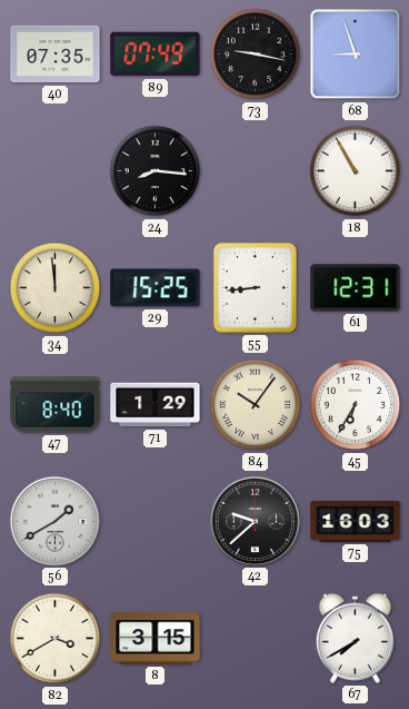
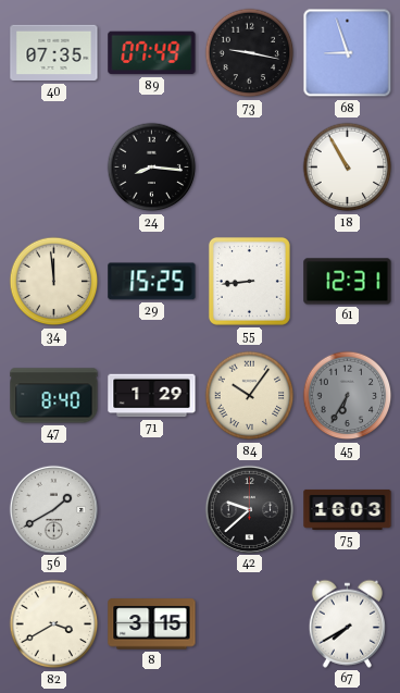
45 dial: white -> grey
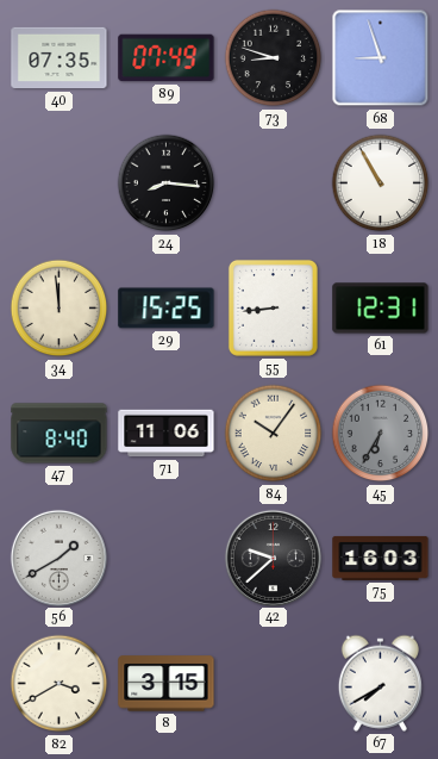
73: 9:17 -> 8:48
71: 1:29 -> 11:06
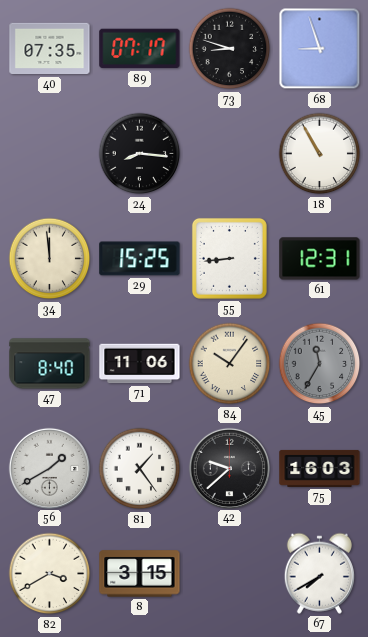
89: 07:49 -> 07:17
45: 6:35 -> 11:35
81: none -> 1:24
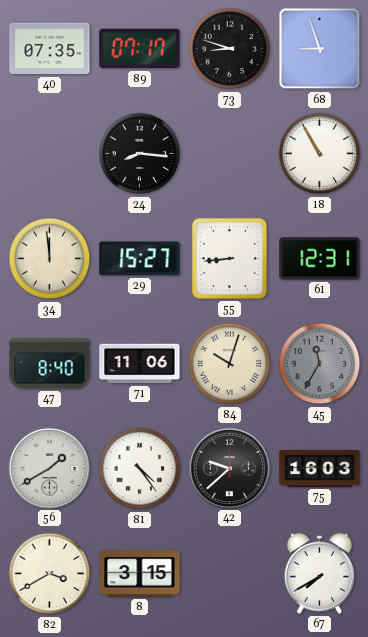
29: 15:25 -> 15:27
84: 10:06 -> 10:03
81: 1:24 -> 4:24
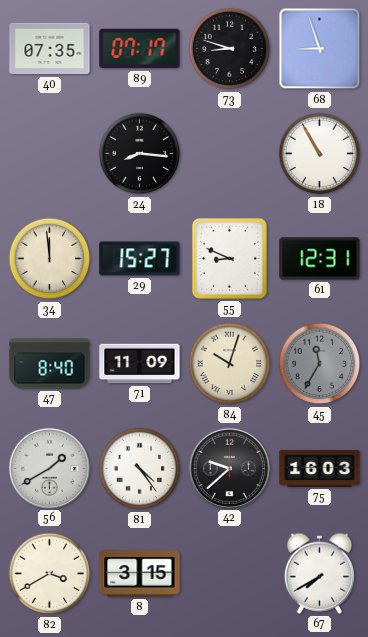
55: 8:44 -> 8:49
71: 11:06 -> 11:09
